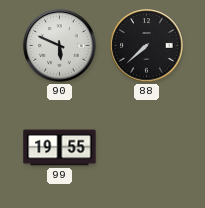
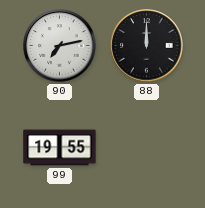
90: 5:49 -> 7:13
88: 7:38 -> 12:00
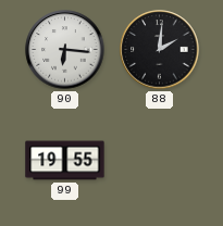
90: 7:13 -> 6:16
88: 12:00 -> 2:01
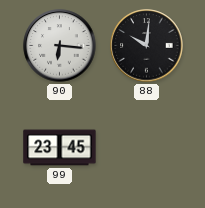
88: 2:01 -> 10:01
99: 19:55 -> 23:45
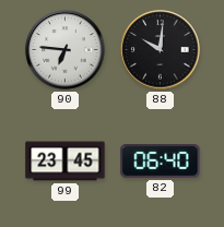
90: 6:16 -> 6:46
82: none -> 06:40
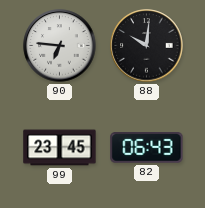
82: 06:40 -> 06:43
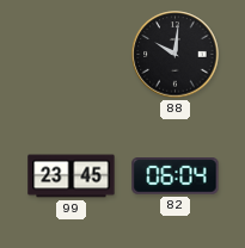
90: 6:46 -> none
82: 06:43 -> 06:04
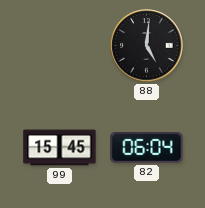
88: 10:01 -> 5:01
99: 23:45 -> 15:45
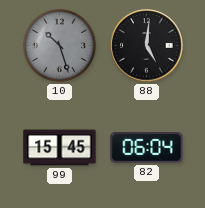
10: none -> 10:27
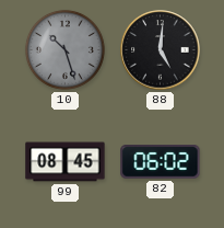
99: 15:45 -> 08:45
82: 06:04 -> 06:02
